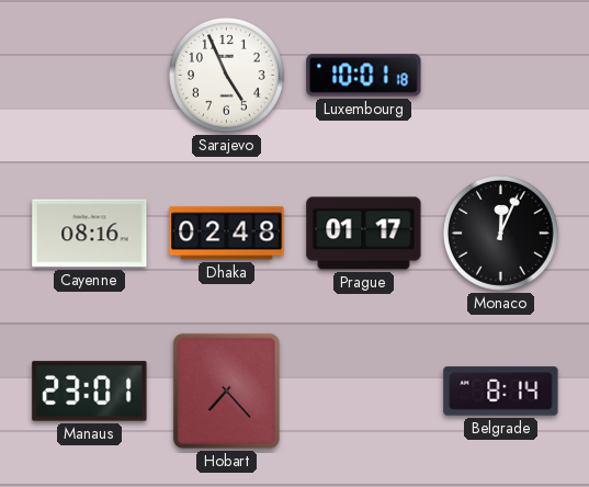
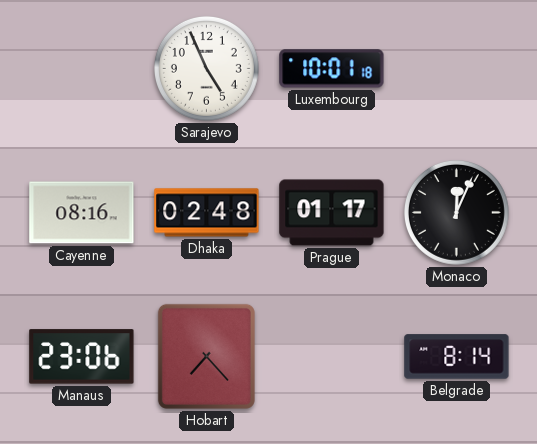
Manaus: 23:01 -> 23:06
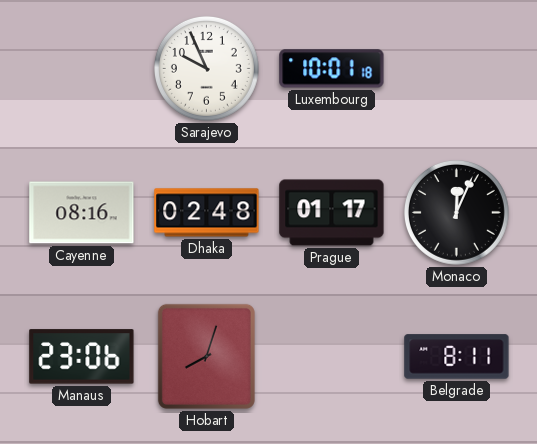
Sarajevo: 4:56 -> 9:56
Hobart: 7:23 -> 8:03
Belgrade: 8:14 -> 8:11
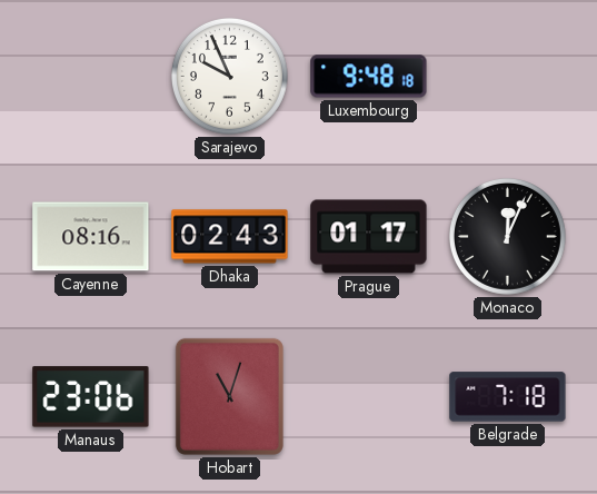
Luxembourg: 10:01 -> 9:48
Dhaka: 02:48 -> 02:43
Hobart: 8:03 -> 11:03
Belgrade: 8:11 -> 7:18
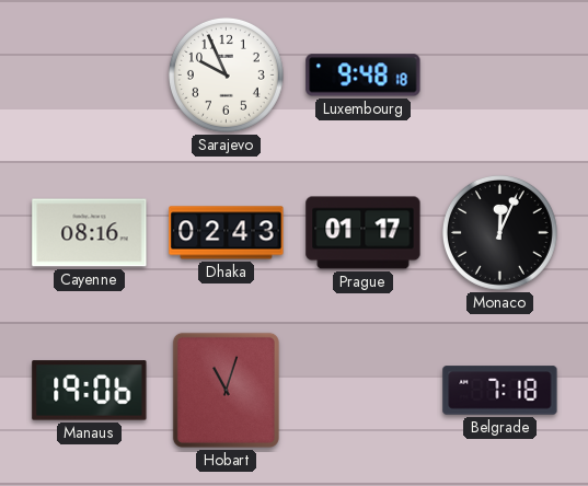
Manaus: 23:06 -> 19:06
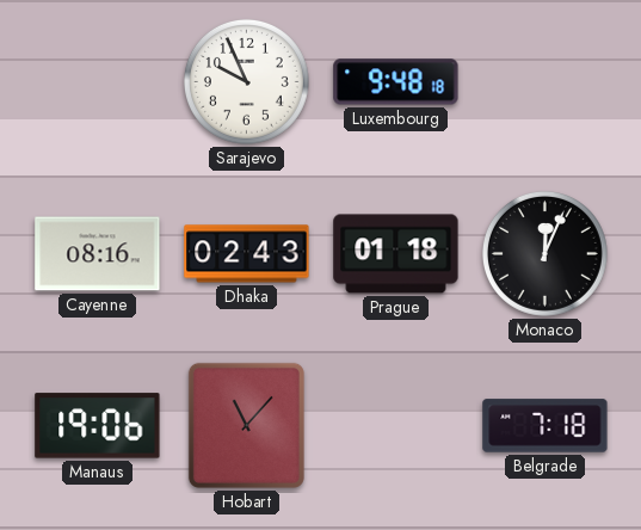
Prague: 01:17 -> 01:18
Hobart: 11:03 -> 11:07
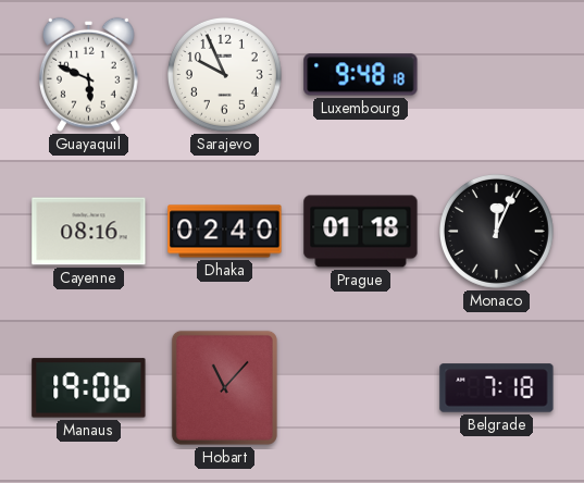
Guayaquil: none -> 5:49
Dhaka: 02:43 -> 02:40
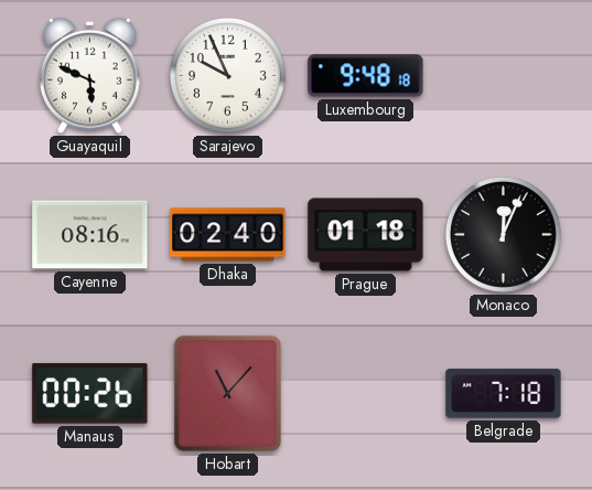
Manaus: 19:06 -> 00:26
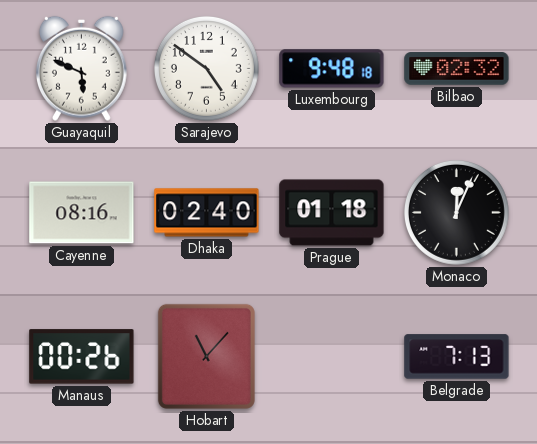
Sarajevo: 9:56 -> 4:51
Bilbao: none -> 02:32
Belgrade: 7:18 -> 7:13
